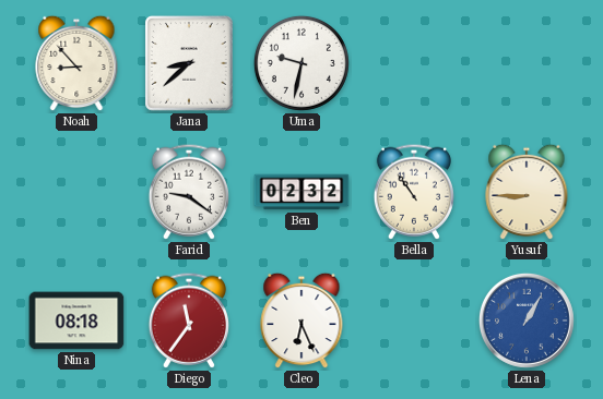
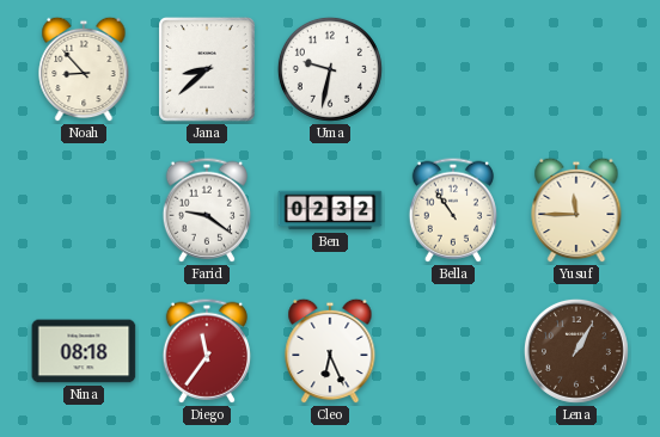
Yusuf: 8:45 -> 11:45
Lena dial: blue -> brown
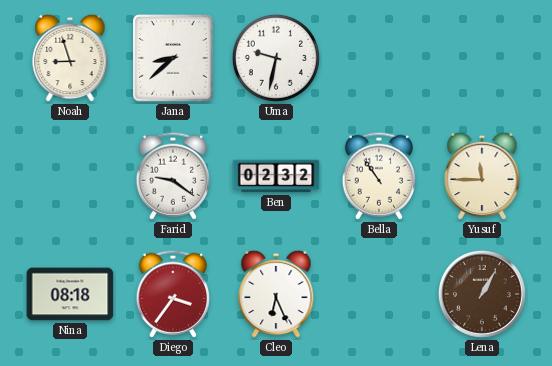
Noah: 8:53 -> 8:57
Diego: 11:36 -> 3:36
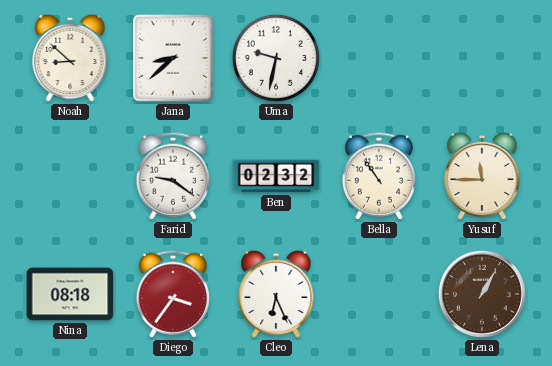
Noah: 8:57 -> 8:52
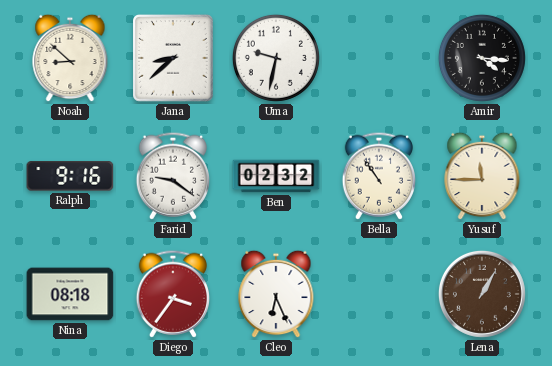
Amir: none -> 4:16
Ralph: none -> 9:16
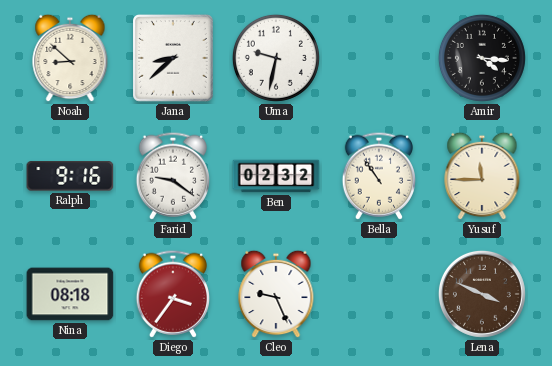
Cleo: 6:26 -> 9:26
Lena: 1:05 -> 3:49
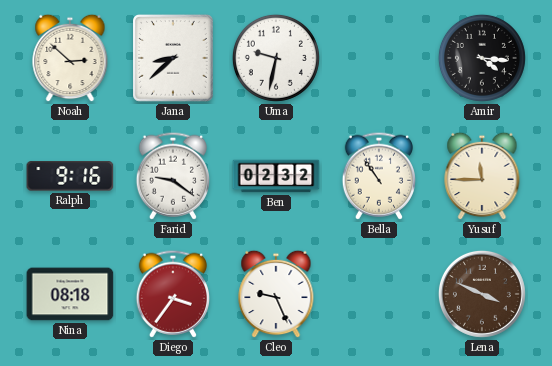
Noah: 8:52 -> 2:52
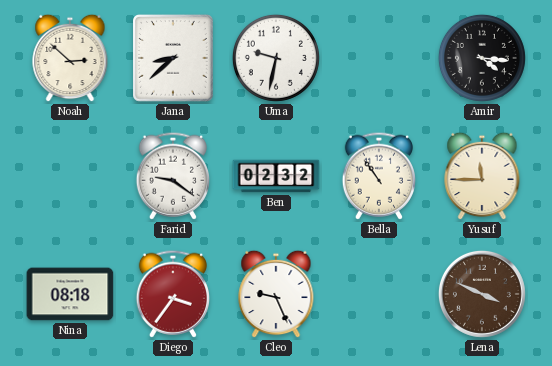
Ralph: 9:16 -> none
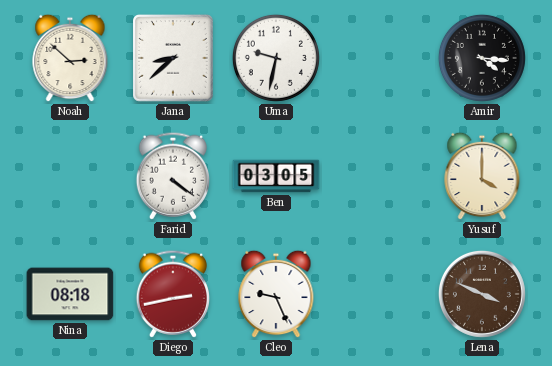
Farid: 9:21 -> 4:21
Ben: 02:32 -> 03:05
Bella: 10:54 -> none
Yusuf: 11:45 -> 4:00
Diego: 3:36 -> 2:43
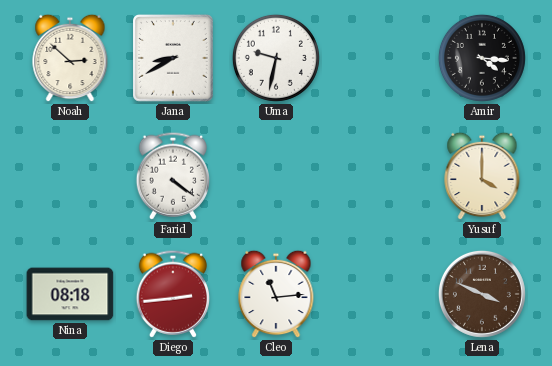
Jana: 8:38 -> 8:40
Ben: 03:05 -> none
Diego: 2:43 -> 2:44
Cleo: 9:26 -> 11:14
